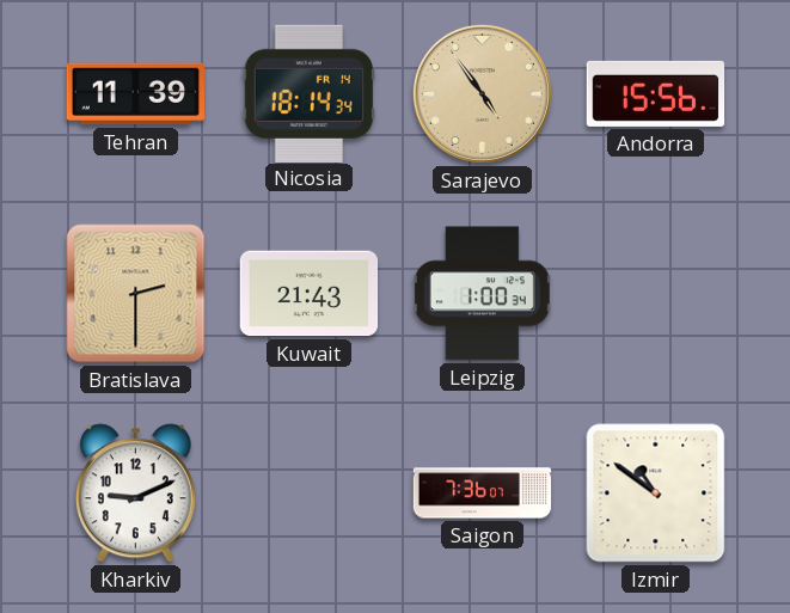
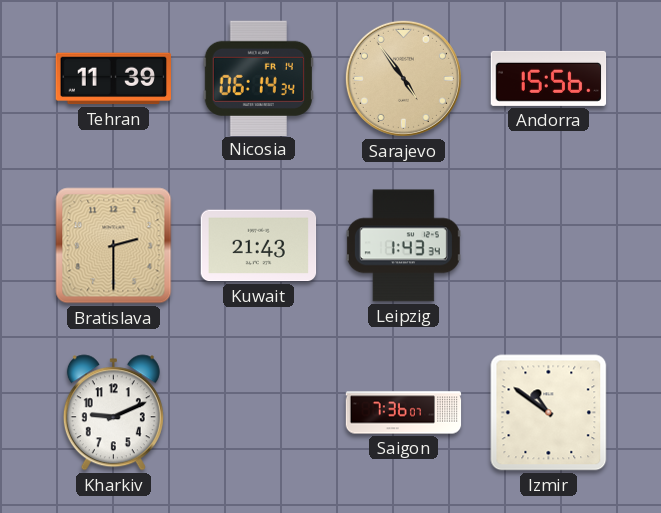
Nicosia: 18:14 -> 06:14
Leipzig: 1:00 -> 1:43
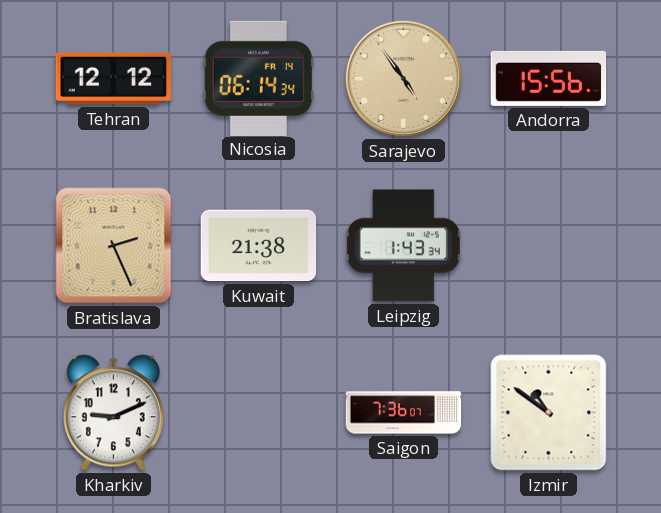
Tehran: 11:39 -> 12:12
Bratislava: 2:30 -> 2:26
Kuwait: 21:43 -> 21:38
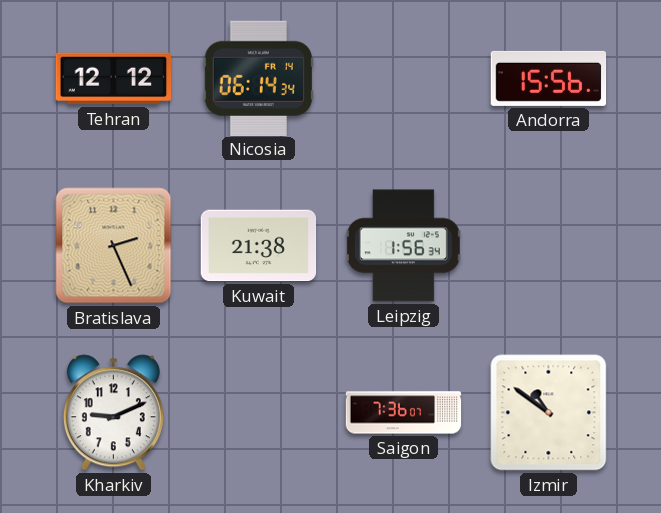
Sarajevo: 4:54 -> none
Leipzig: 1:43 -> 1:56
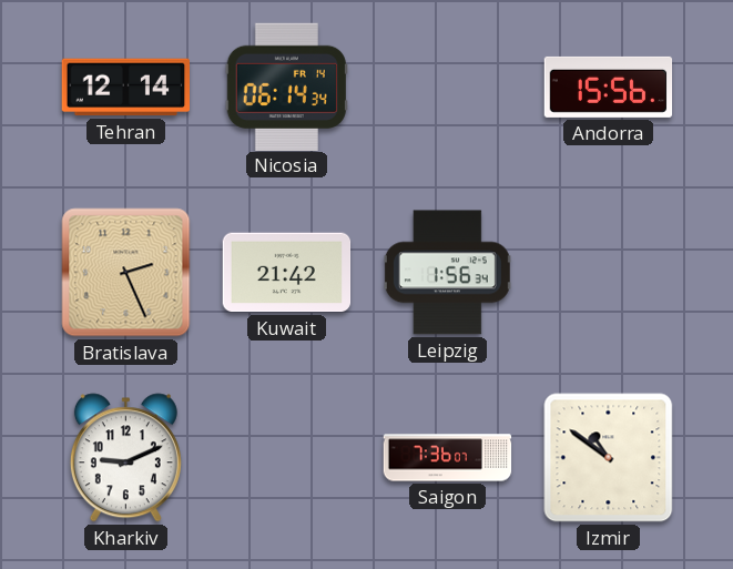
Tehran: 12:12 -> 12:14
Kuwait: 21:38 -> 21:42
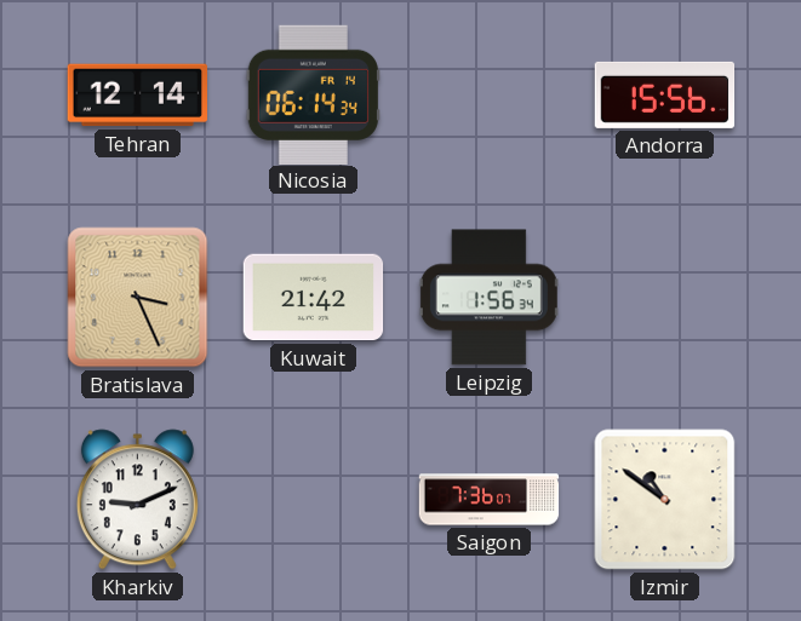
Bratislava: 2:26 -> 3:26
